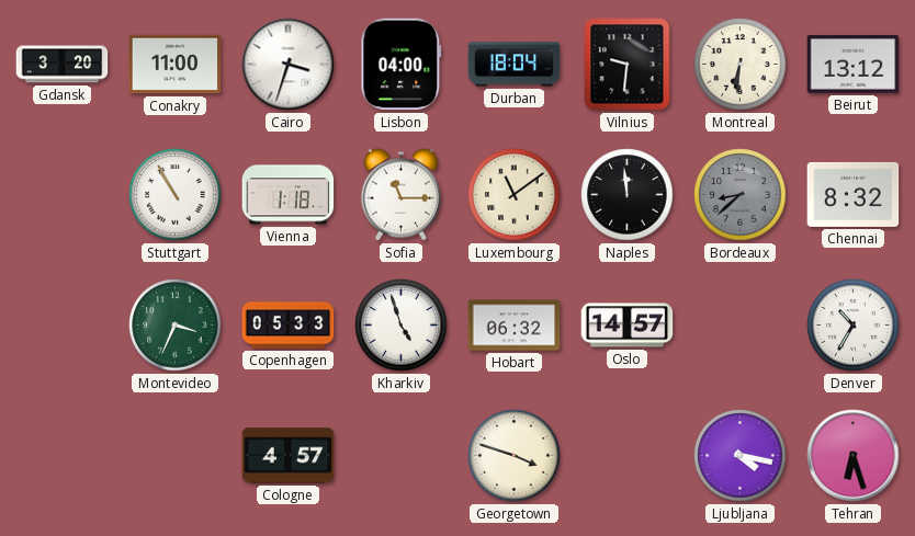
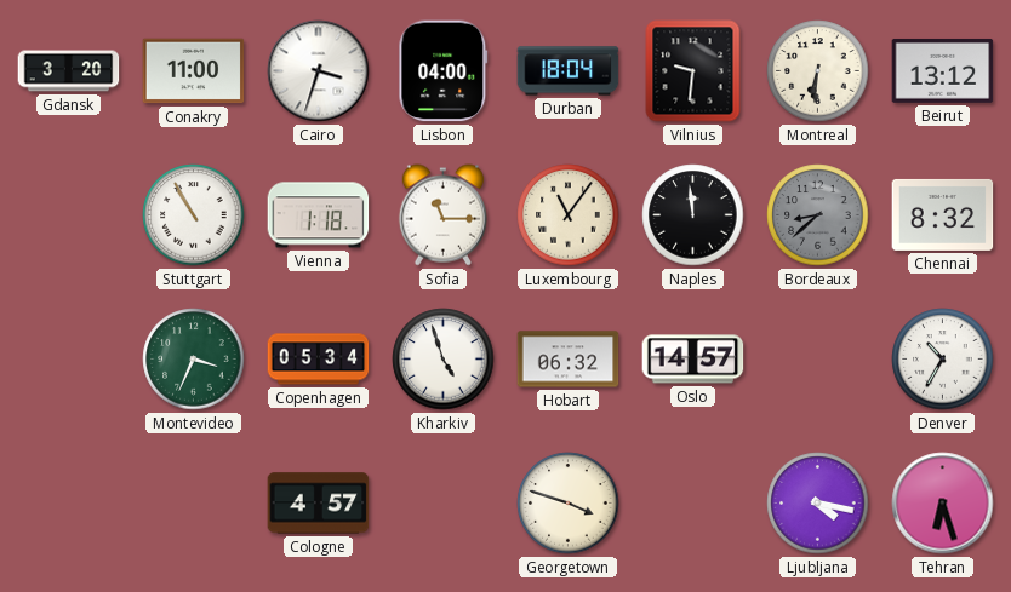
Luxembourg: 11:09 -> 11:06
Copenhagen: 05:33 -> 05:34
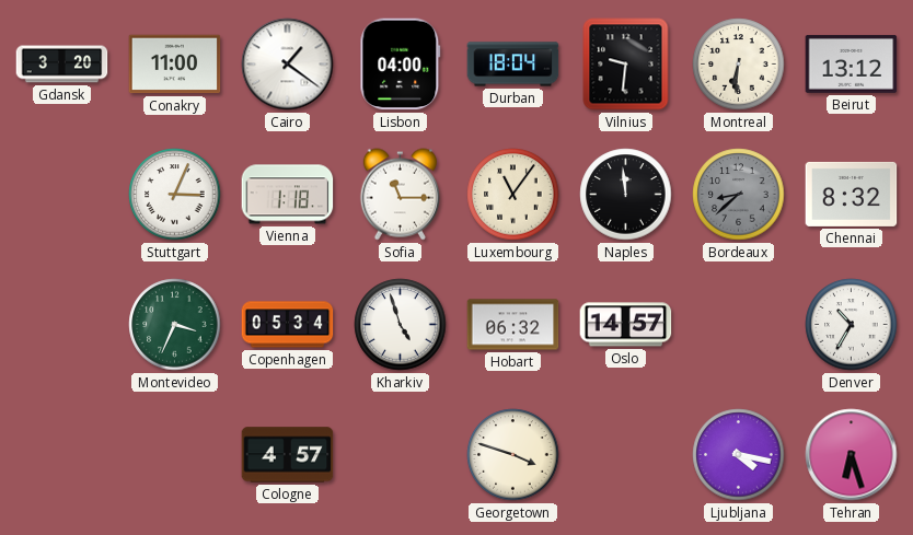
Cairo: 3:33 -> 1:21
Stuttgart: 10:55 -> 3:04
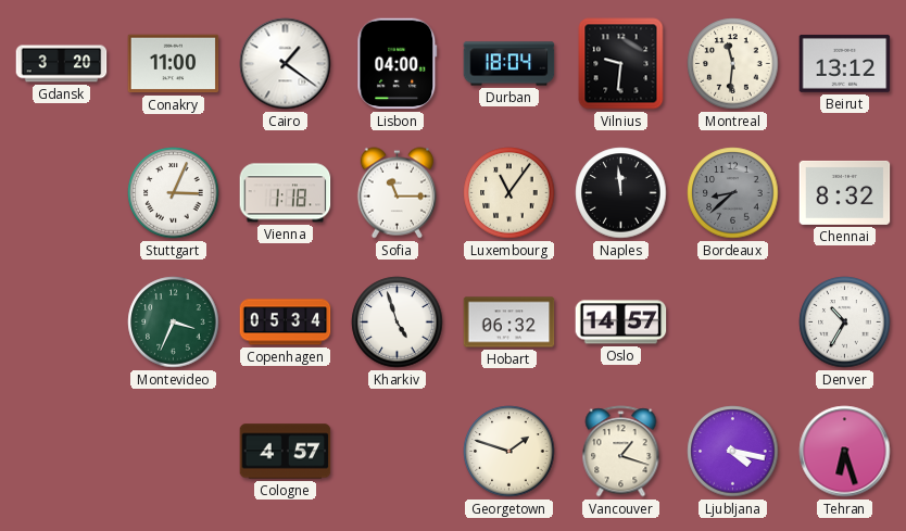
Montreal: 6:31 -> 11:31
Georgetown: 3:48 -> 1:48
Vancouver: none -> 1:18
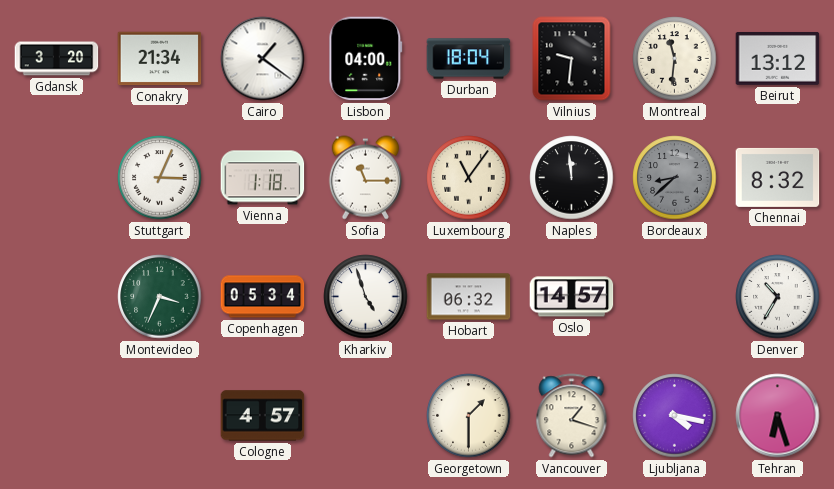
Conakry: 11:00 -> 21:34
Georgetown: 1:48 -> 1:30
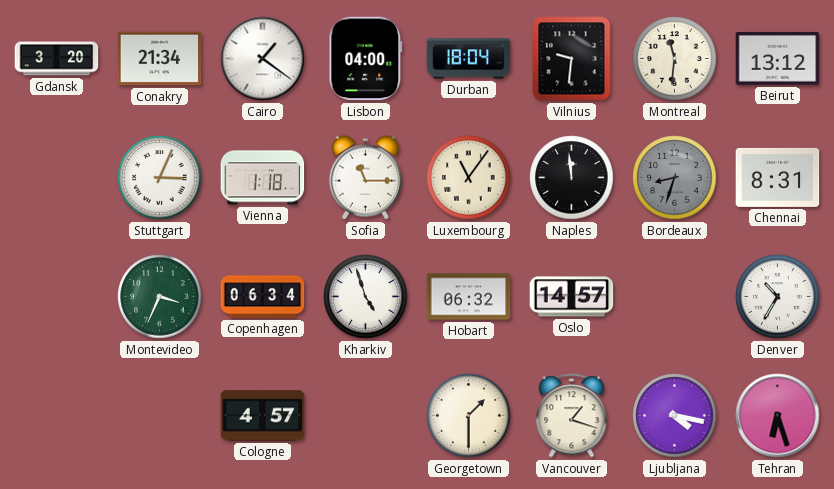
Bordeaux: 8:38 -> 8:33
Chennai: 8:32 -> 8:31
Copenhagen: 05:34 -> 06:34
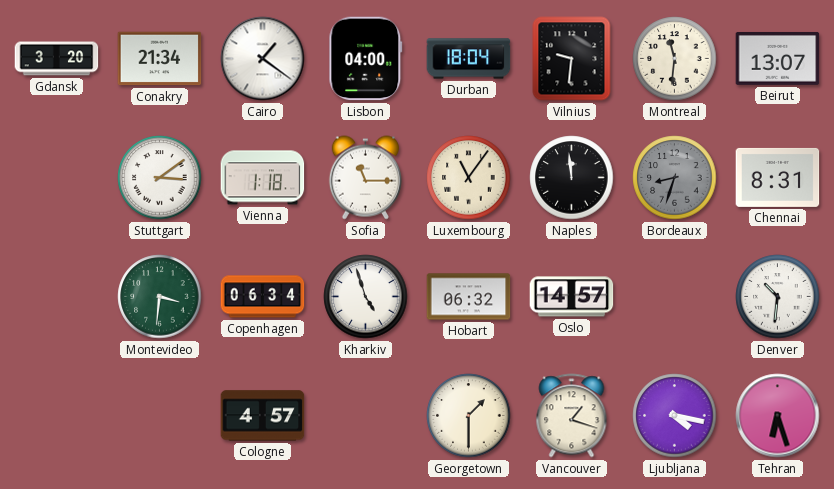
Beirut: 13:12 -> 13:07
Stuttgart: 3:04 -> 3:09
Montevideo: 3:34 -> 3:31
Denver: 10:35 -> 10:31
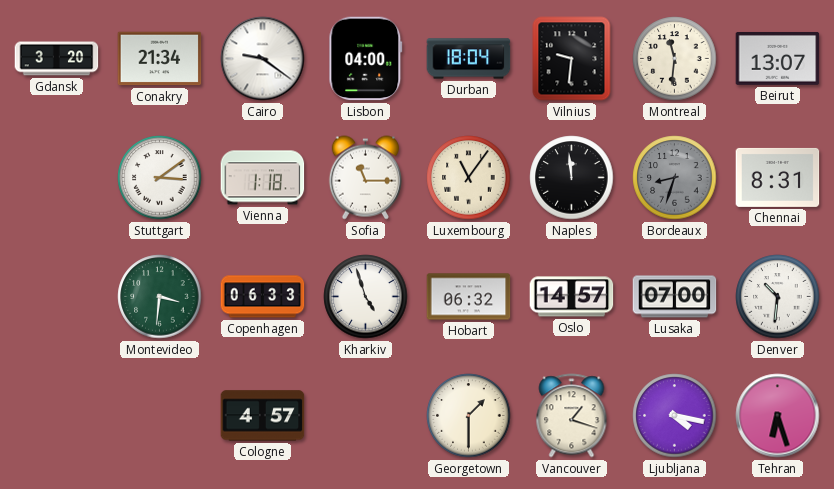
Cairo: 1:21 -> 9:21
Copenhagen: 06:34 -> 06:33
Lusaka: none -> 07:00
